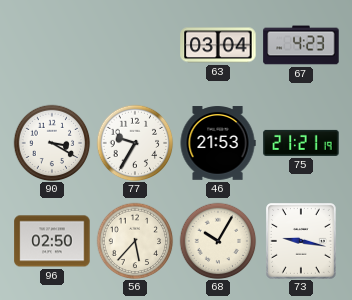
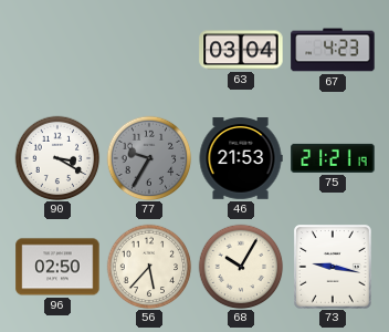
77 dial: white -> grey
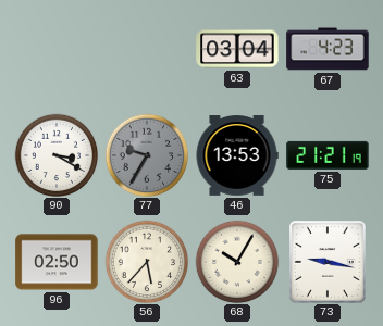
46: 21:53 -> 13:53
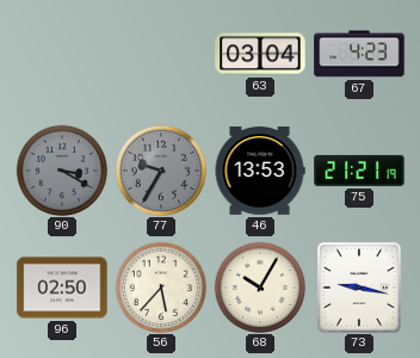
90 dial: white -> grey
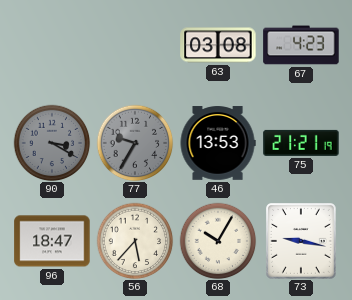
63: 03:04 -> 03:08
96: 02:50 -> 18:47
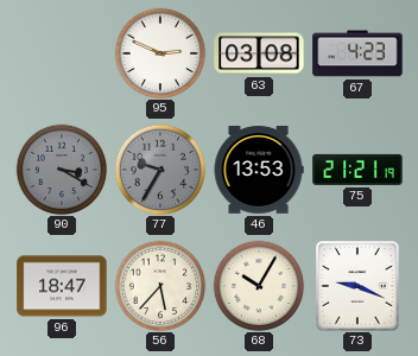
95: none -> 2:49
73: 9:17 -> 9:19
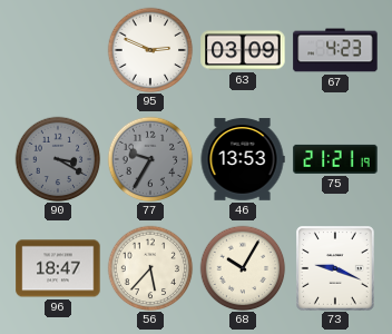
63: 03:08 -> 03:09
